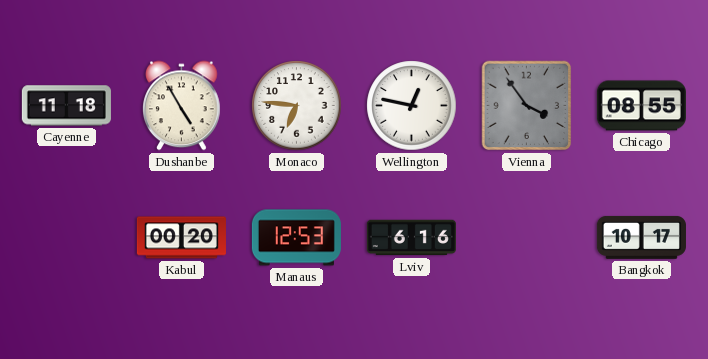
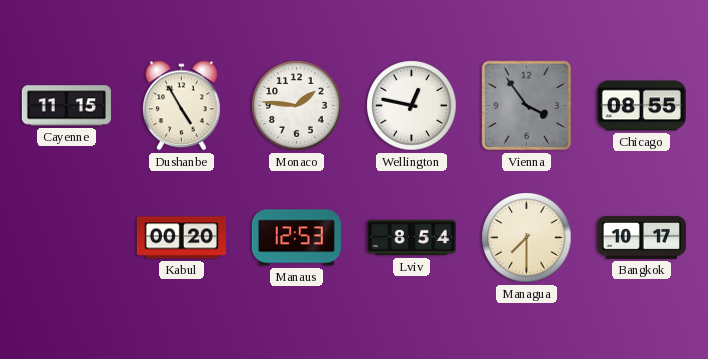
Cayenne: 11:18 -> 11:15
Monaco: 6:46 -> 1:46
Lviv: 6:16 -> 8:54
Managua: none -> 7:30
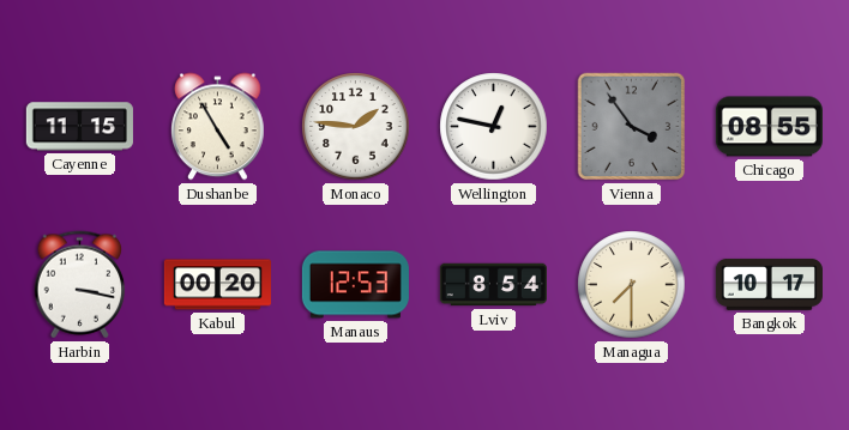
Harbin: none -> 3:17
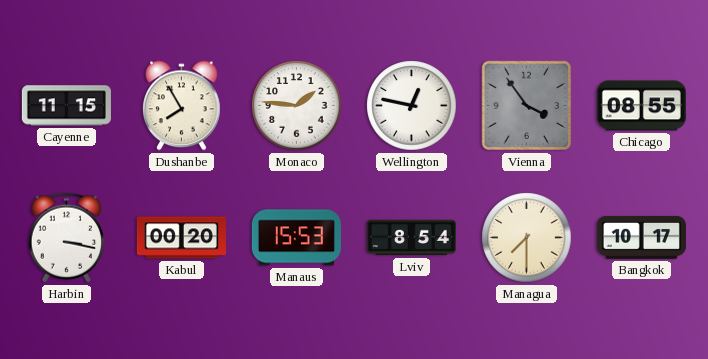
Dushanbe: 4:55 -> 7:55
Manaus: 12:53 -> 15:53
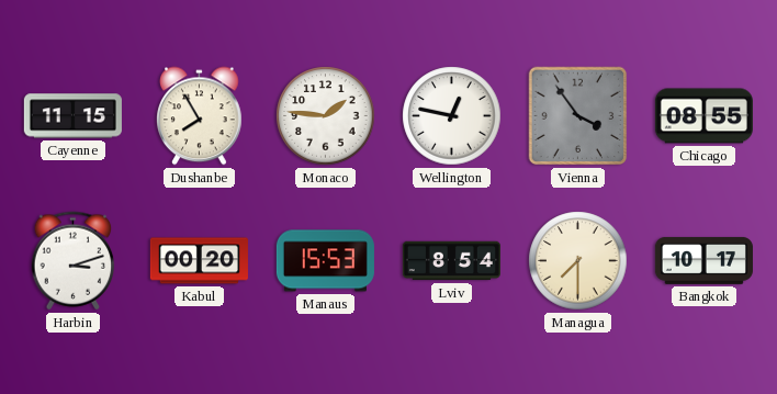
Harbin: 3:17 -> 3:12
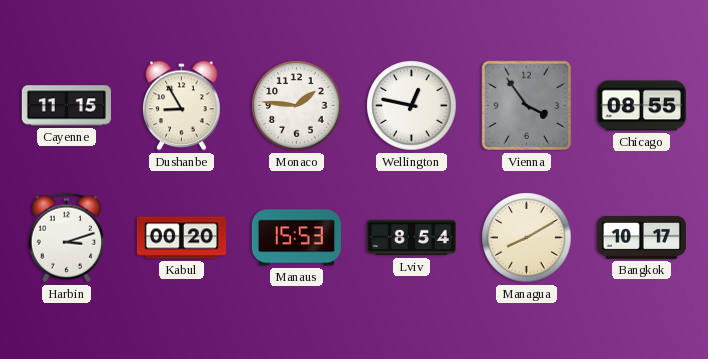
Dushanbe: 7:55 -> 8:55
Managua: 7:30 -> 8:10
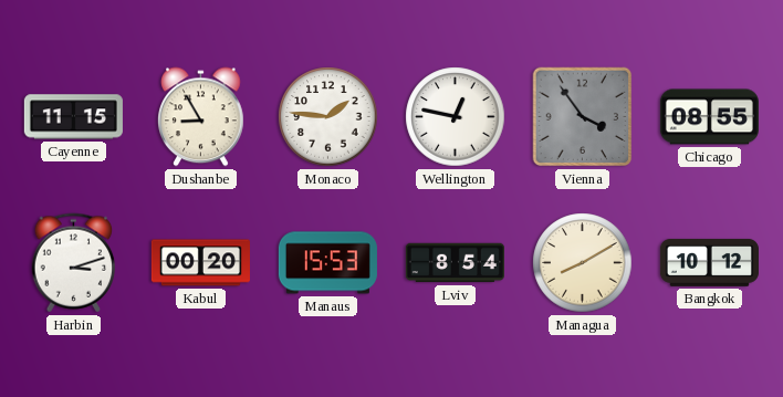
Bangkok: 10:17 -> 10:12
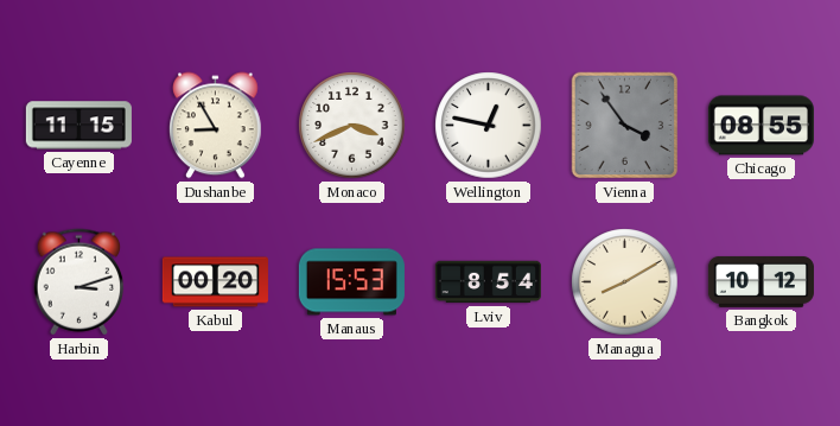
Monaco: 1:46 -> 3:41
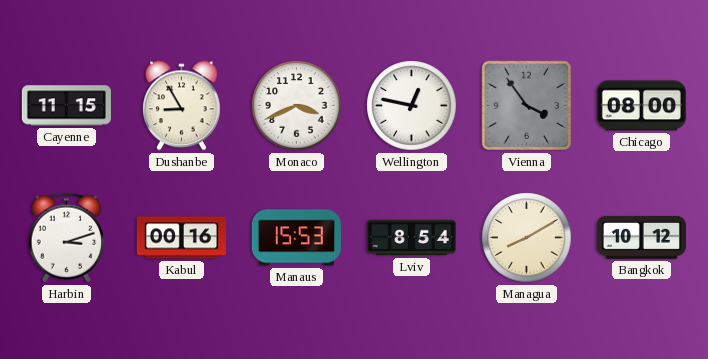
Chicago: 08:55 -> 08:00
Kabul: 00:20 -> 00:16
